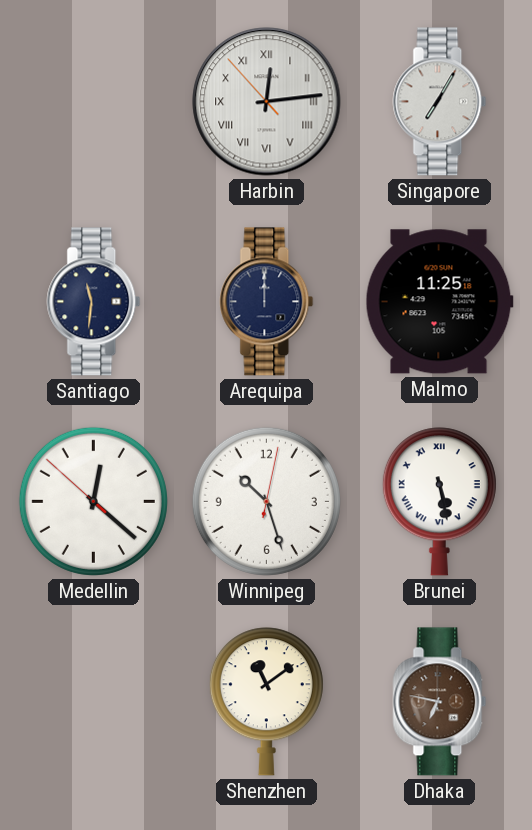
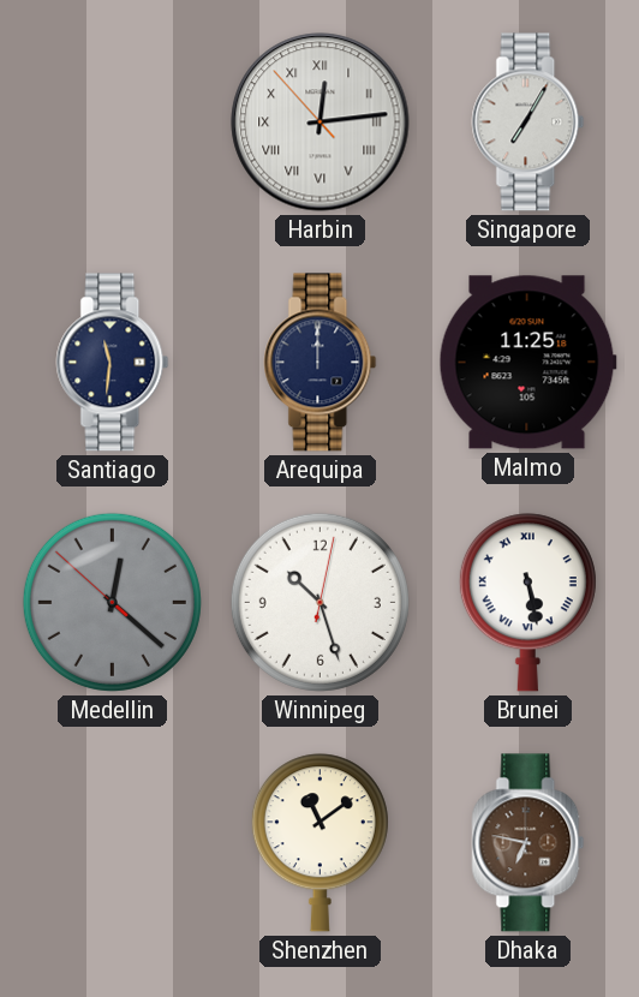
Medellin dial: white -> grey
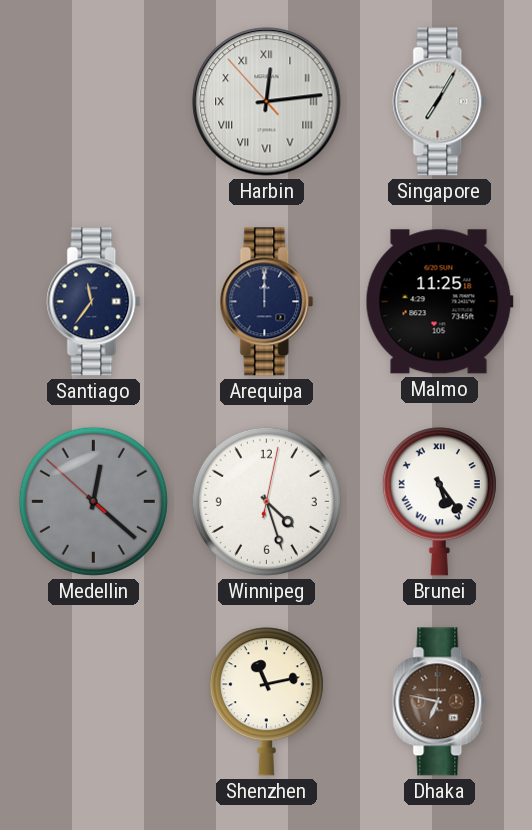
Santiago: 11:31 -> 11:36
Winnipeg: 10:27 -> 4:27
Brunei: 5:28 -> 5:24
Shenzhen: 11:09 -> 11:13
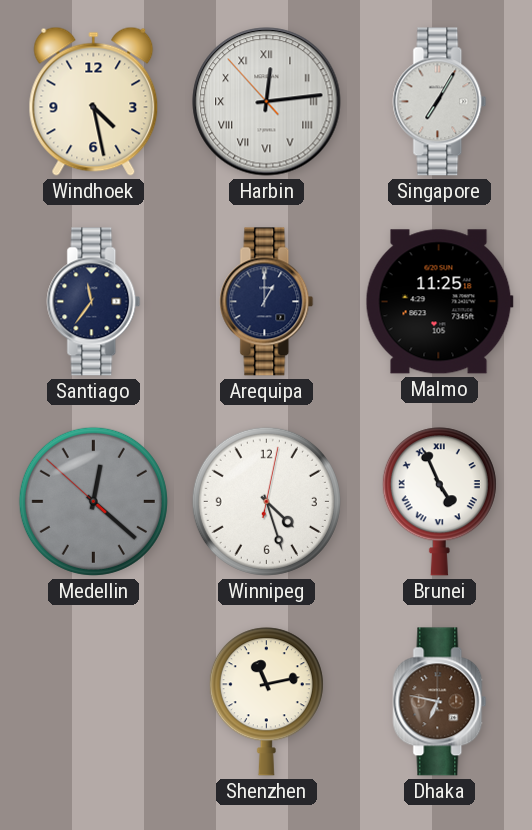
Windhoek: none -> 4:28
Arequipa: 12:00 -> 1:00
Brunei: 5:24 -> 4:56
